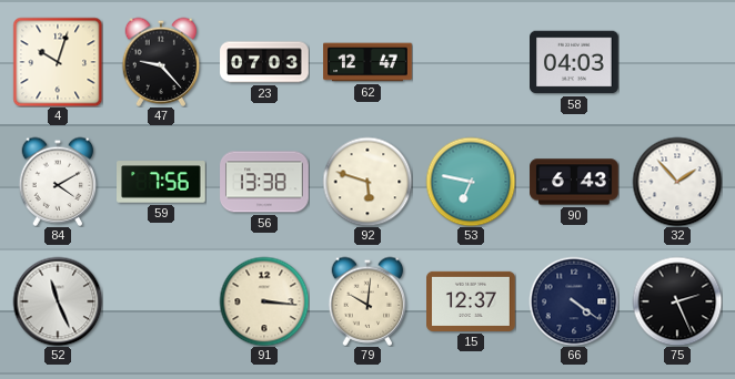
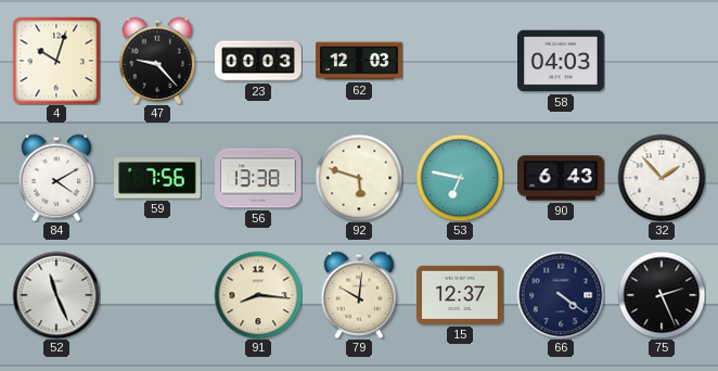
23: 07:03 -> 00:03
62: 12:47 -> 12:03
91: 3:16 -> 8:16
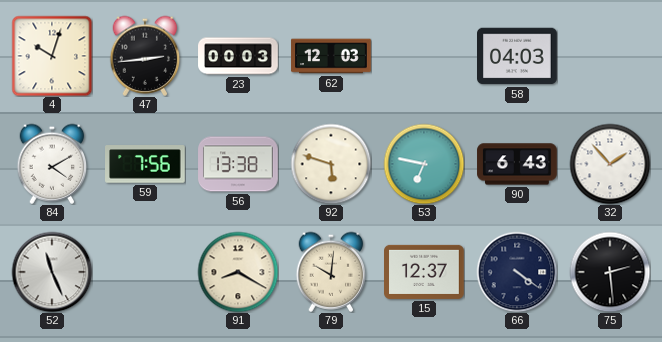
47: 9:23 -> 2:44
91: 8:16 -> 8:20
75: 2:26 -> 2:29
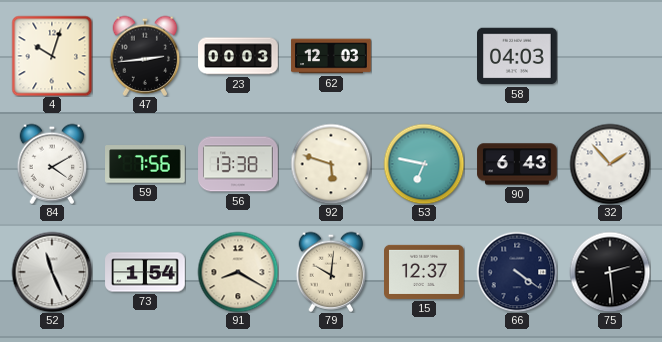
73: none -> 1:54
